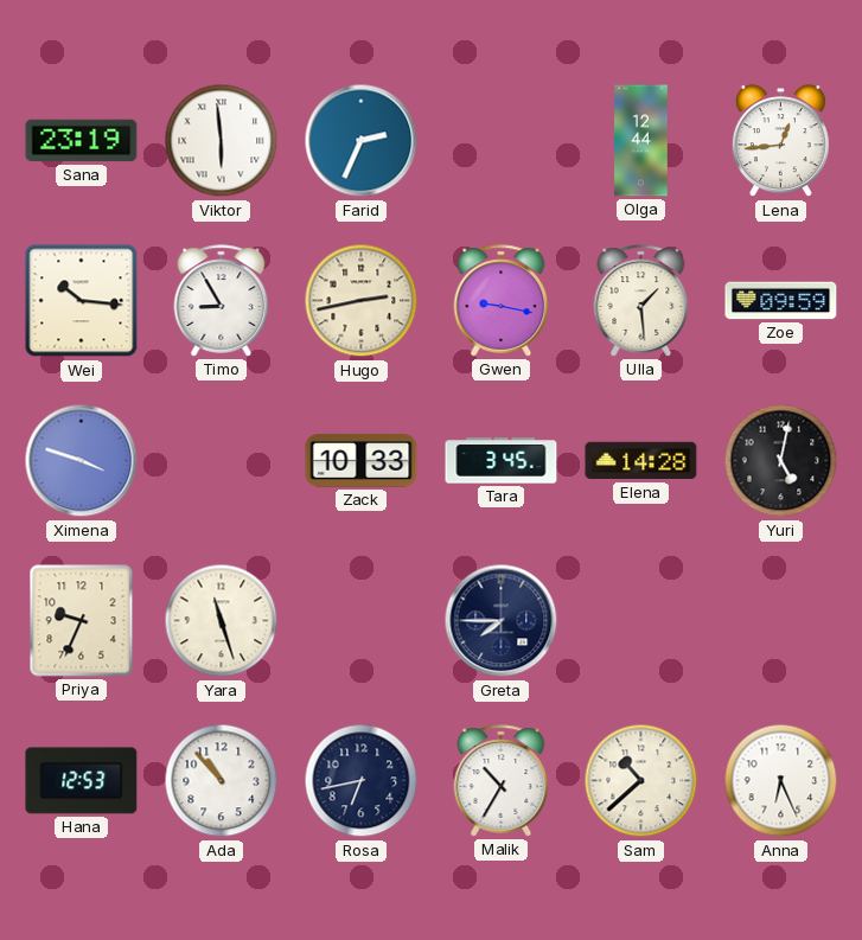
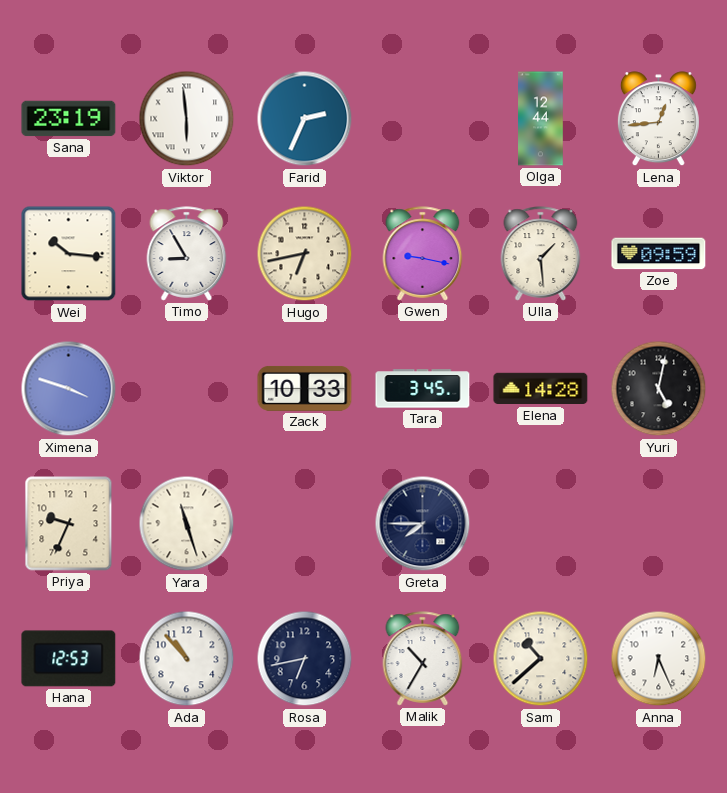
Hugo: 2:43 -> 6:43
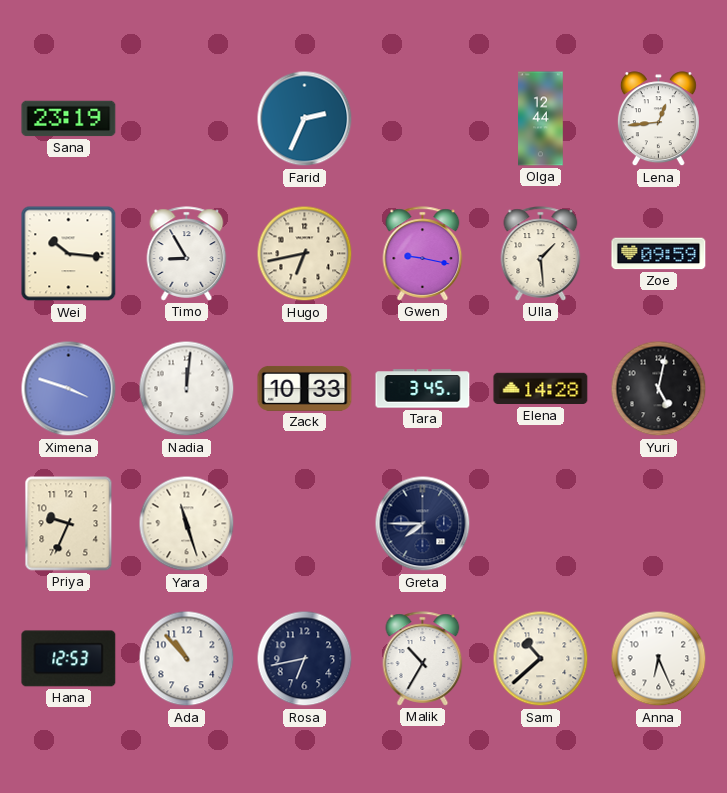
Viktor: 5:59 -> none
Nadia: none -> 12:01
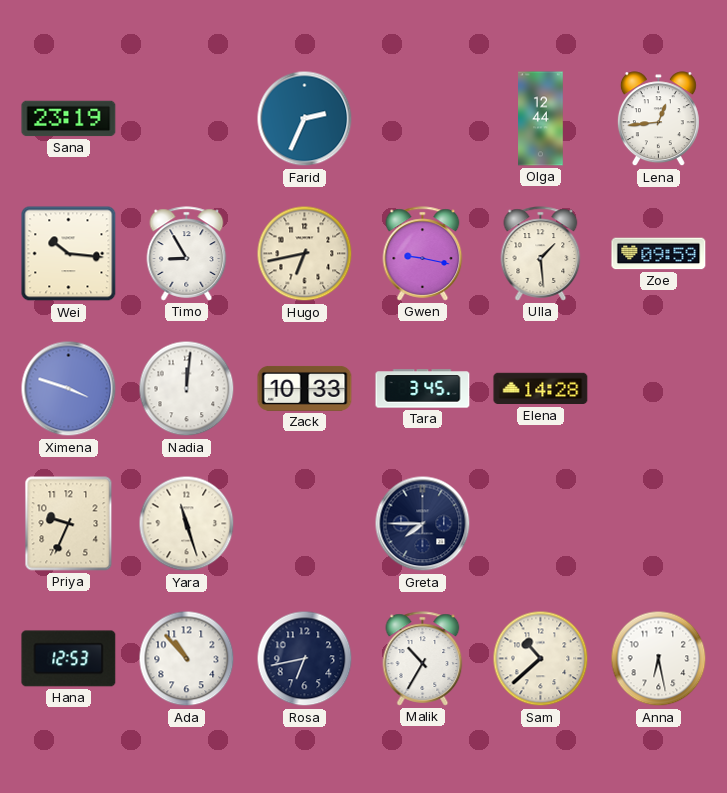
Yuri: 5:02 -> none
Anna: 6:26 -> 6:28
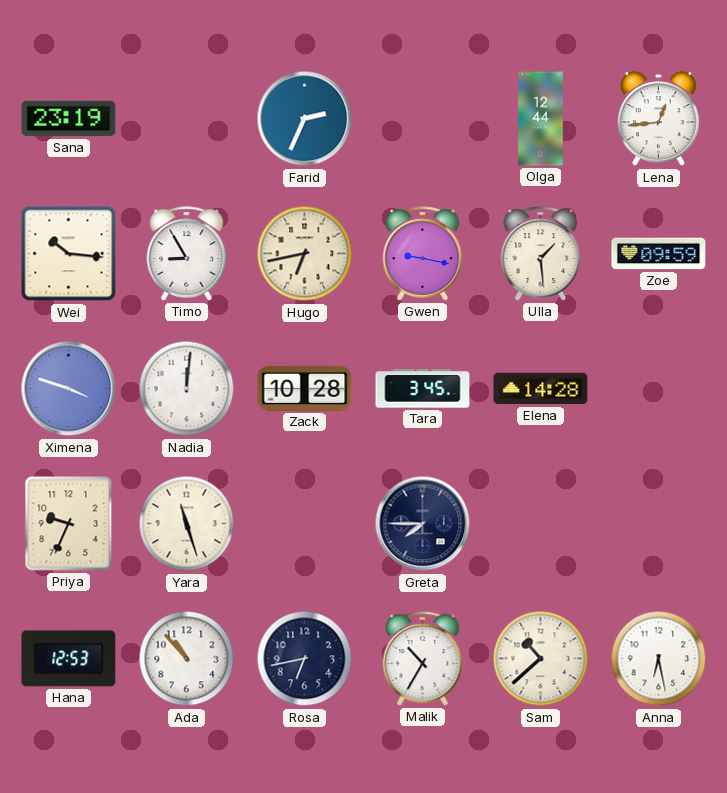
Zack: 10:33 -> 10:28
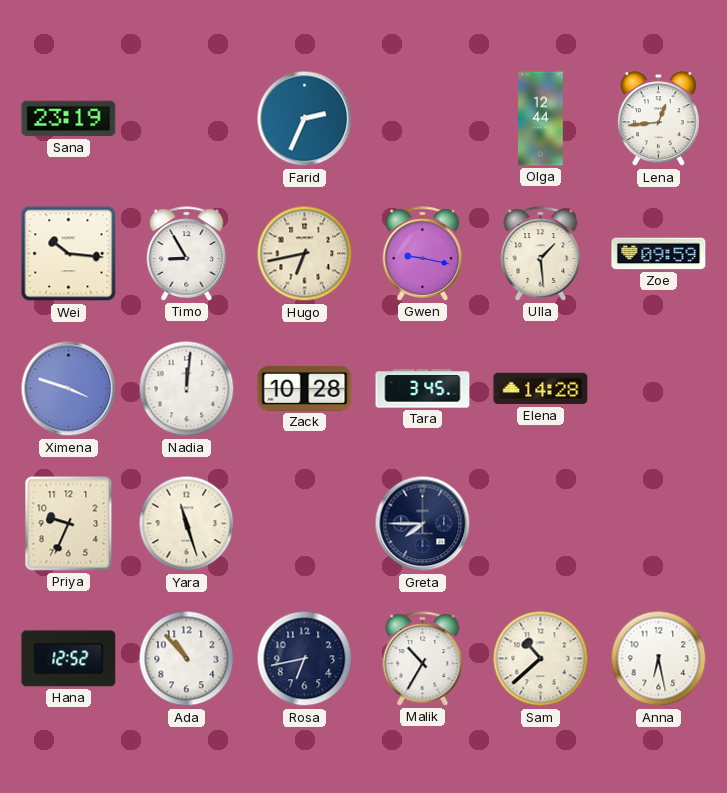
Hana: 12:53 -> 12:52
